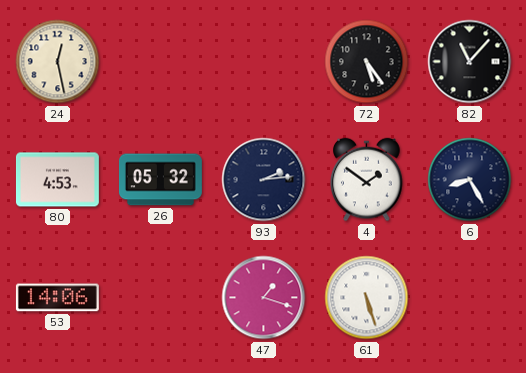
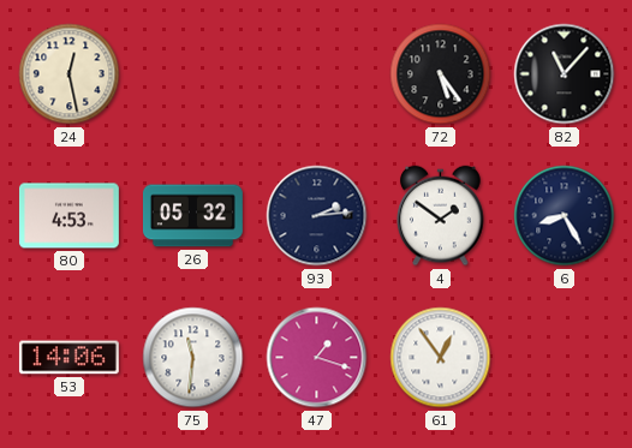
75: none -> 11:31
61: 5:27 -> 12:54
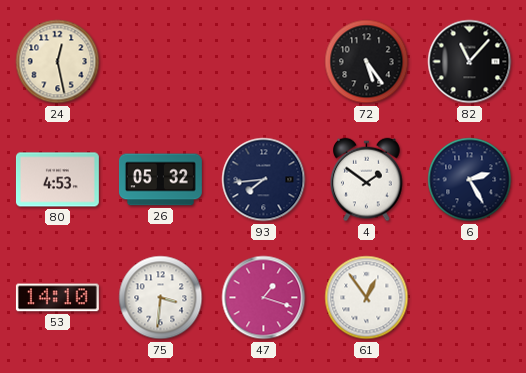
93: 2:14 -> 7:44
6: 8:25 -> 2:25
53: 14:06 -> 14:10
75: 11:31 -> 3:31
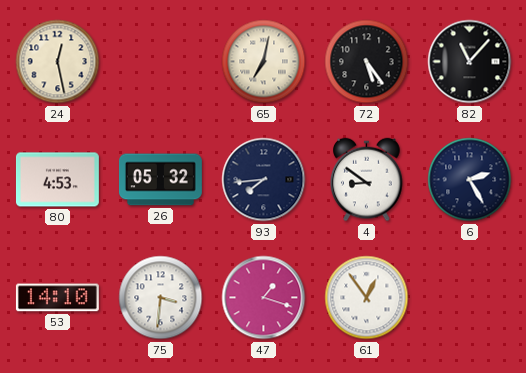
65: none -> 7:02
4: 1:51 -> 8:51
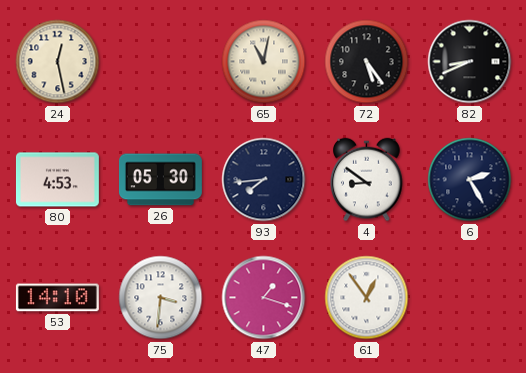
65: 7:02 -> 11:02
82: 11:07 -> 8:41
26: 05:32 -> 05:30
